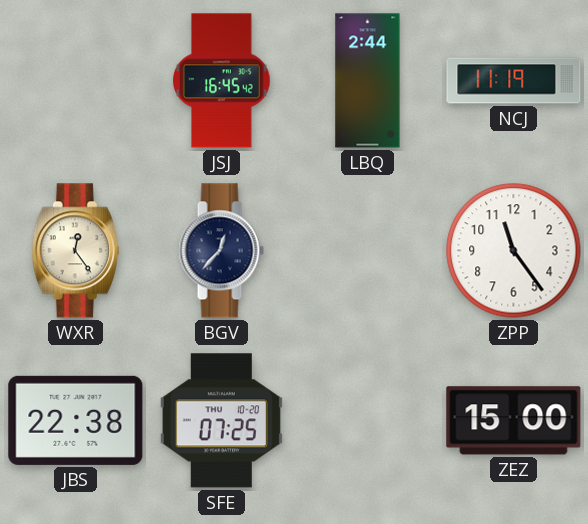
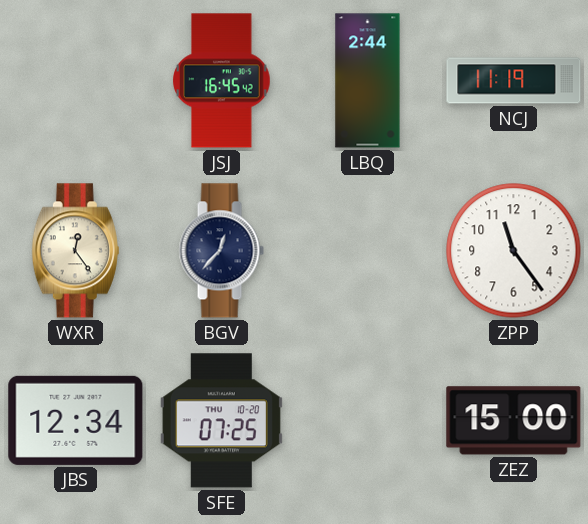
JBS: 22:38 -> 12:34
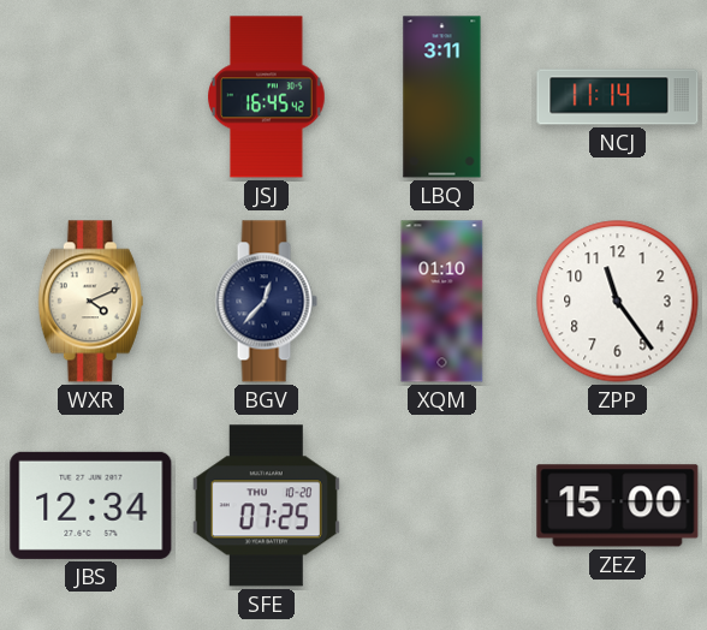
LBQ: 2:44 -> 3:11
NCJ: 11:19 -> 11:14
WXR: 12:24 -> 4:11
XQM: none -> 01:10
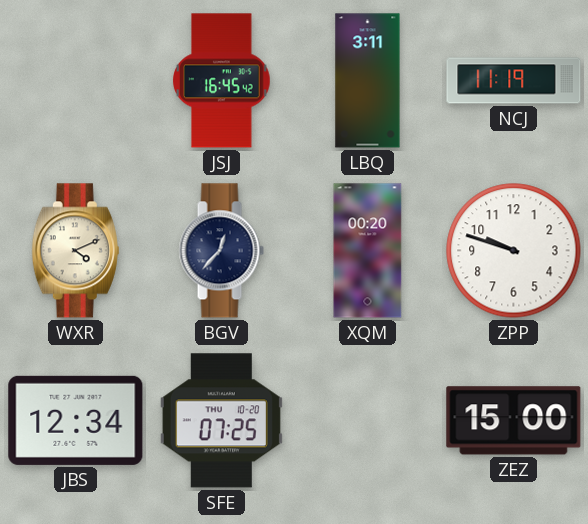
NCJ: 11:14 -> 11:19
XQM: 01:10 -> 00:20
ZPP: 11:24 -> 9:48
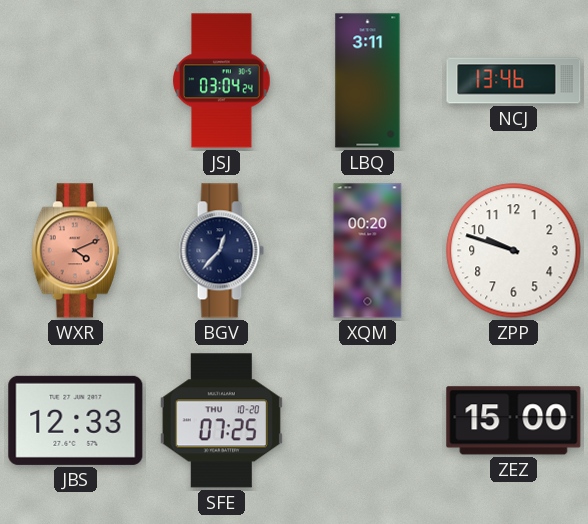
JSJ: 16:45 -> 03:04
NCJ: 11:19 -> 13:46
WXR dial: cream -> salmon
JBS: 12:34 -> 12:33
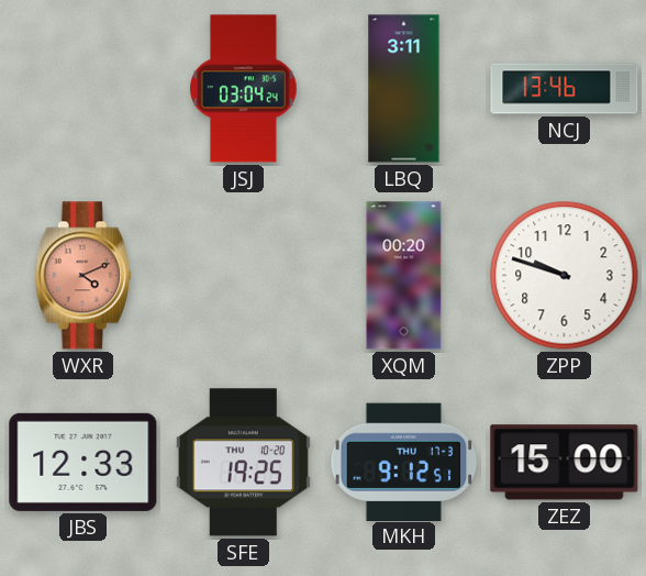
BGV: 12:37 -> none
SFE: 07:25 -> 19:25
MKH: none -> 9:12
